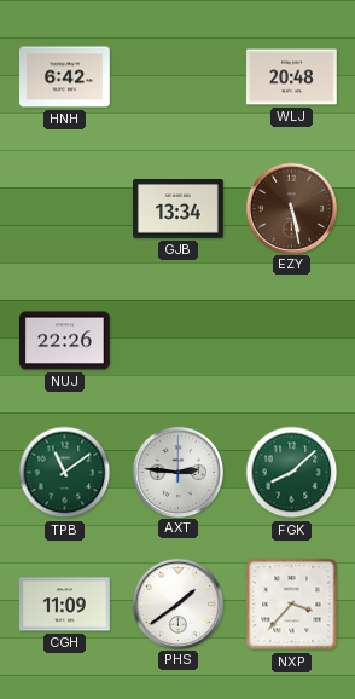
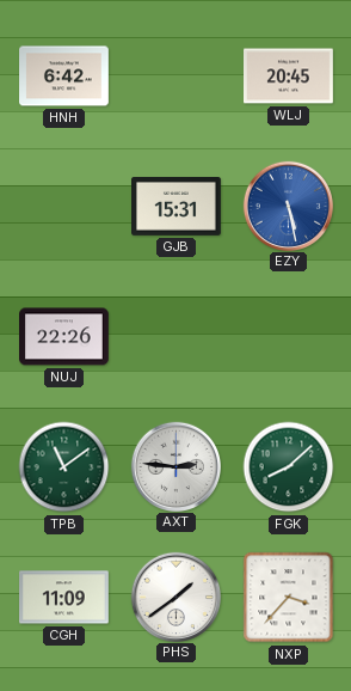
WLJ: 20:48 -> 20:45
GJB: 13:34 -> 15:31
EZY dial: brown -> blue
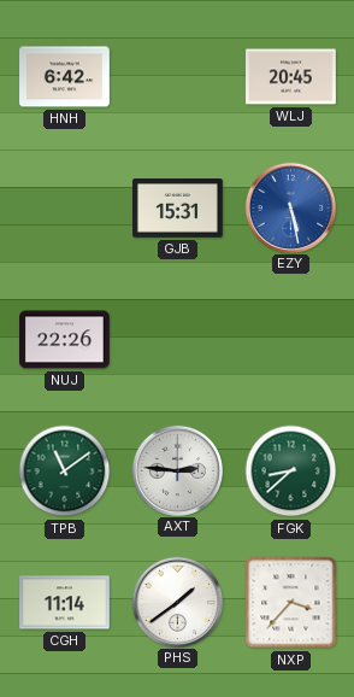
FGK: 8:08 -> 8:38
CGH: 11:09 -> 11:14
